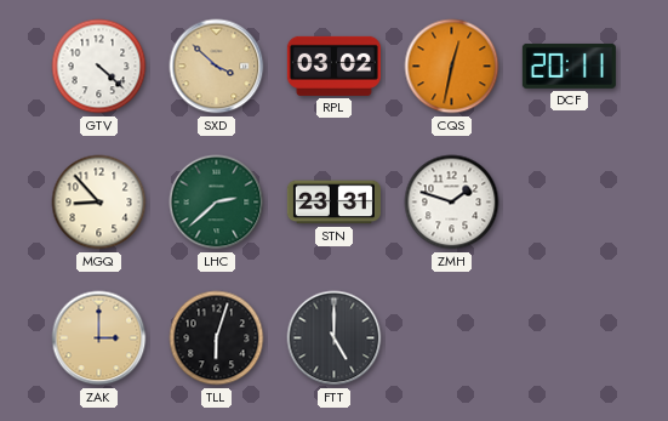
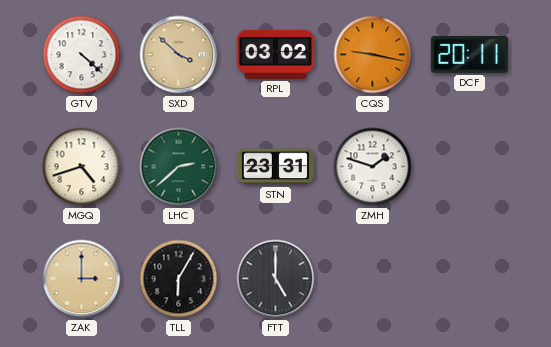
CQS: 12:32 -> 9:17
MGQ: 8:53 -> 4:42
TLL: 6:03 -> 6:05
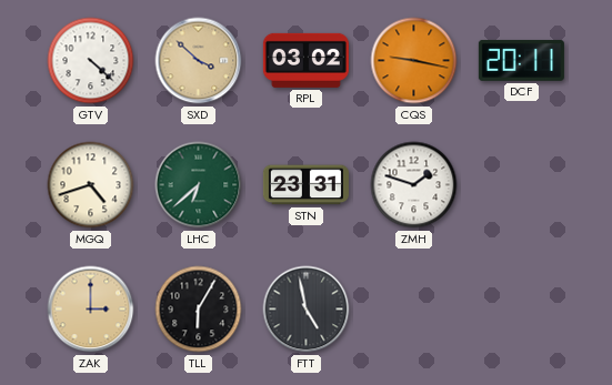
LHC: 2:38 -> 6:38
FTT: 5:00 -> 4:58
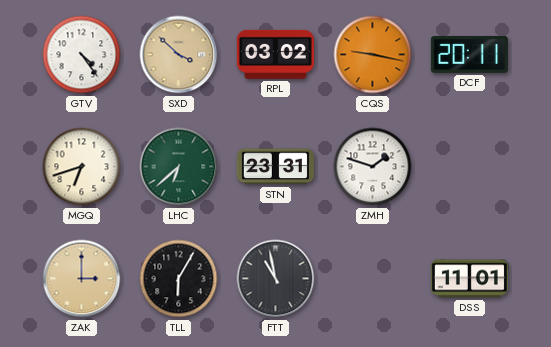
GTV: 4:22 -> 4:24
MGQ: 4:42 -> 6:42
FTT: 4:58 -> 10:58
DSS: none -> 11:01
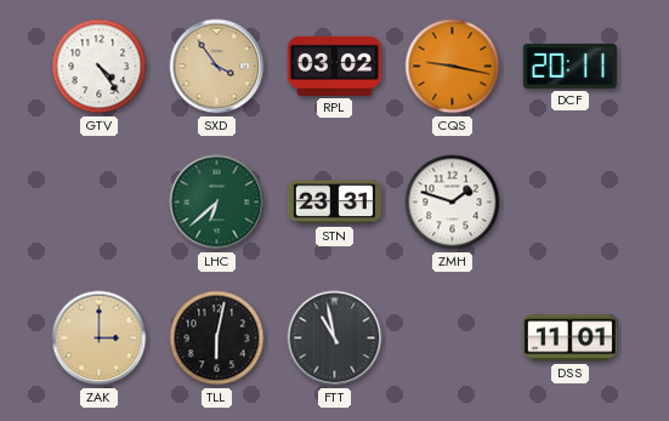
SXD: 3:52 -> 3:54
MGQ: 6:42 -> none
TLL: 6:05 -> 6:02
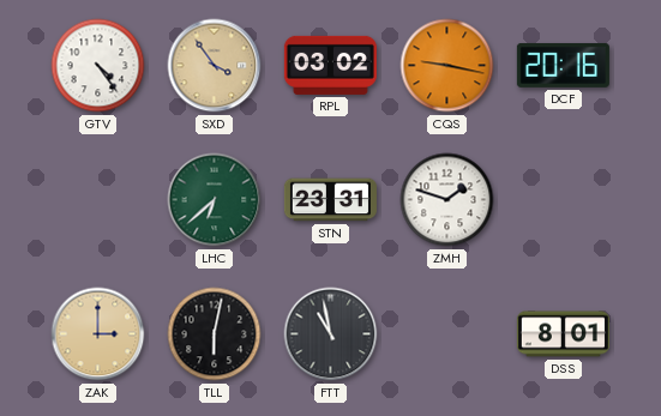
DCF: 20:11 -> 20:16
DSS: 11:01 -> 8:01
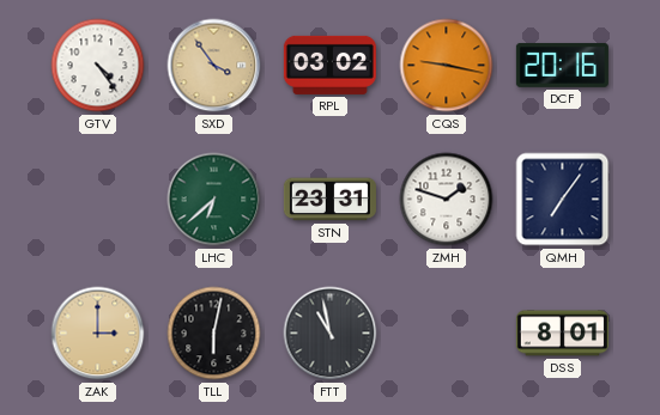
QMH: none -> 7:06
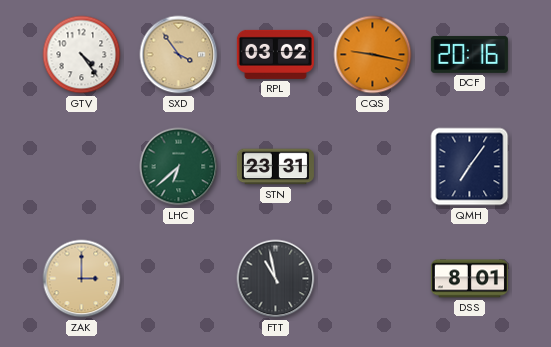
ZMH: 1:48 -> none
TLL: 6:02 -> none
